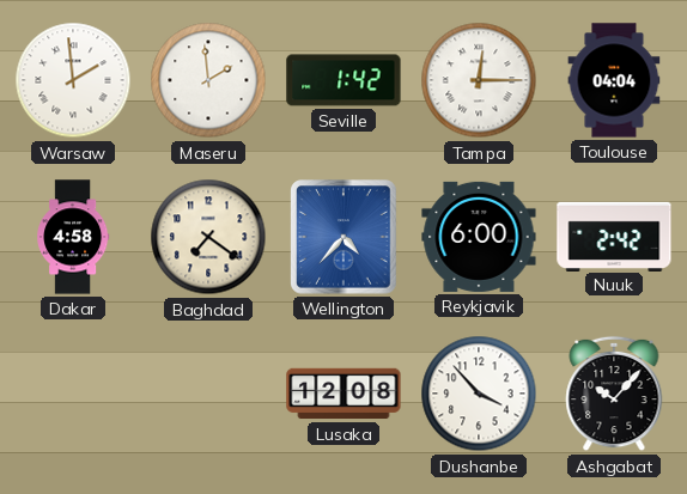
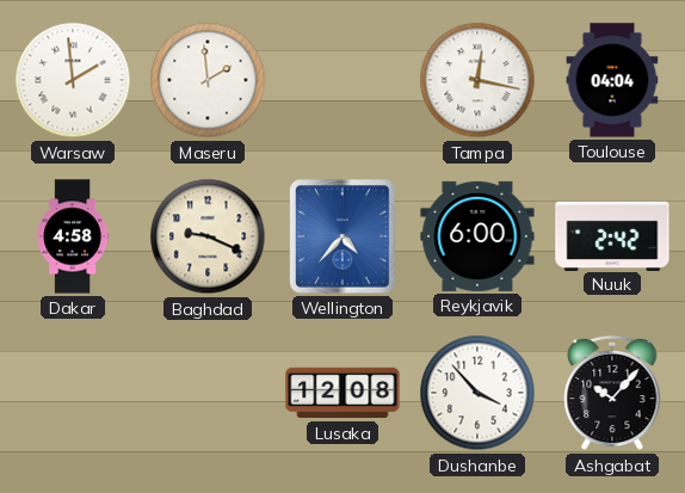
Seville: 1:42 -> none
Tampa: 12:15 -> 12:17
Baghdad: 7:21 -> 9:19
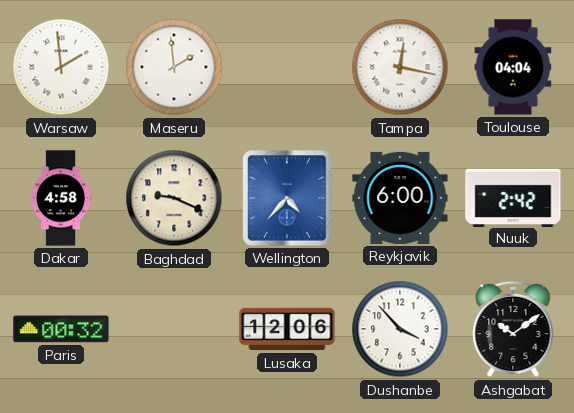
Paris: none -> 00:32
Lusaka: 12:08 -> 12:06
Ashgabat: 10:07 -> 10:09
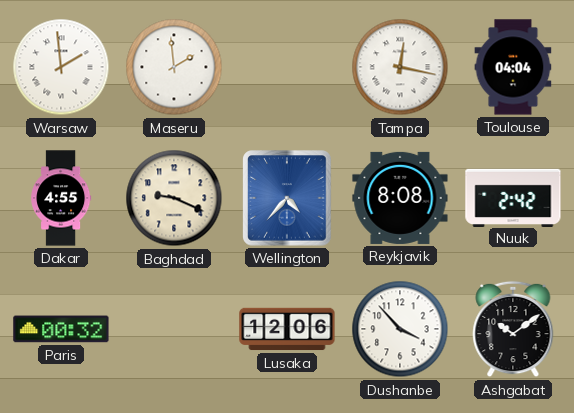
Dakar: 4:58 -> 4:55
Reykjavik: 6:00 -> 8:08
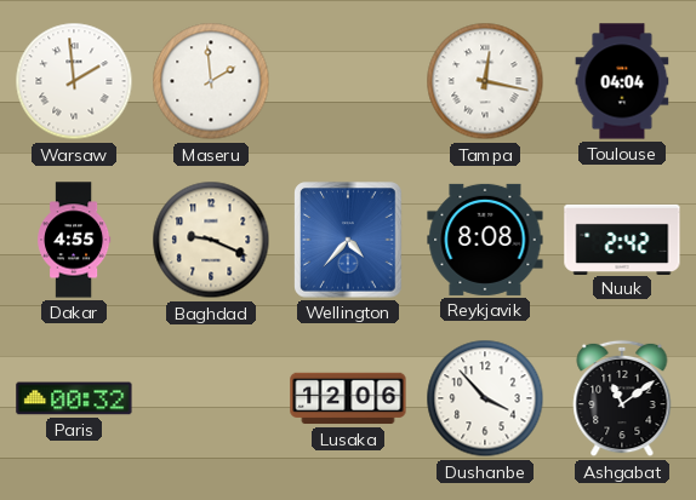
Ashgabat: 10:09 -> 11:09
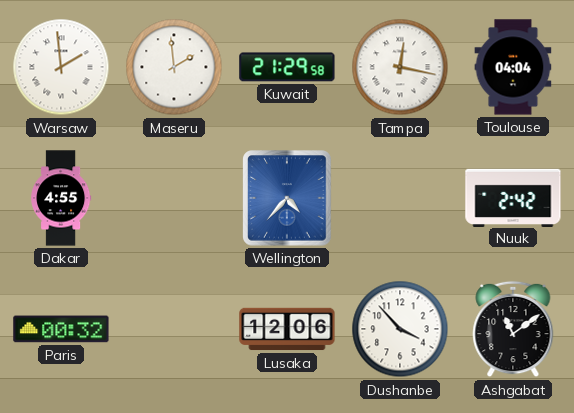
Kuwait: none -> 21:29
Baghdad: 9:19 -> none
Reykjavik: 8:08 -> none
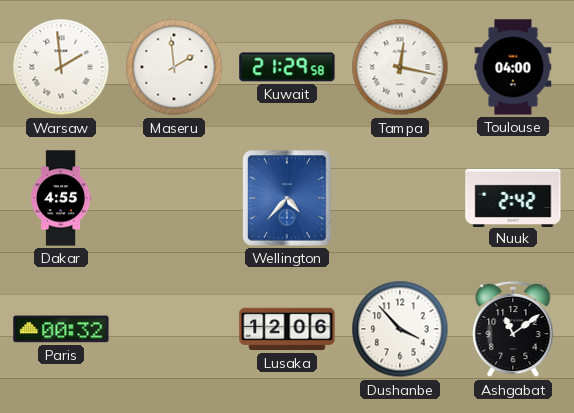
Toulouse: 04:04 -> 04:00
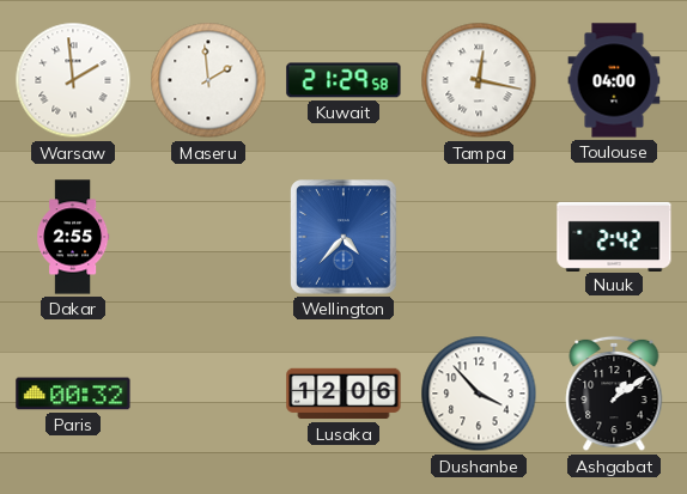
Dakar: 4:55 -> 2:55
Ashgabat: 11:09 -> 1:09
